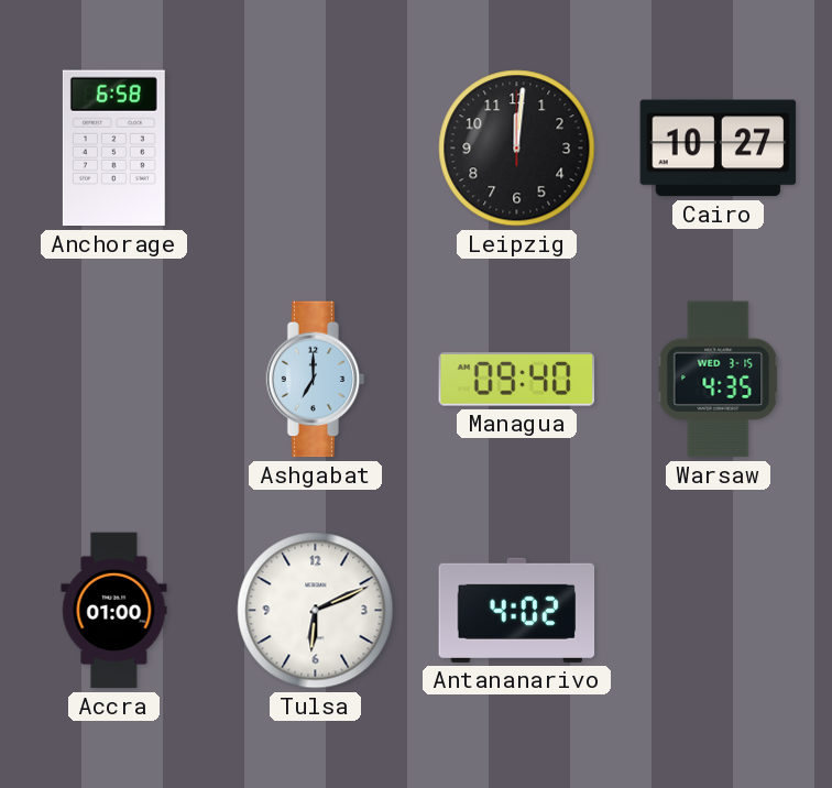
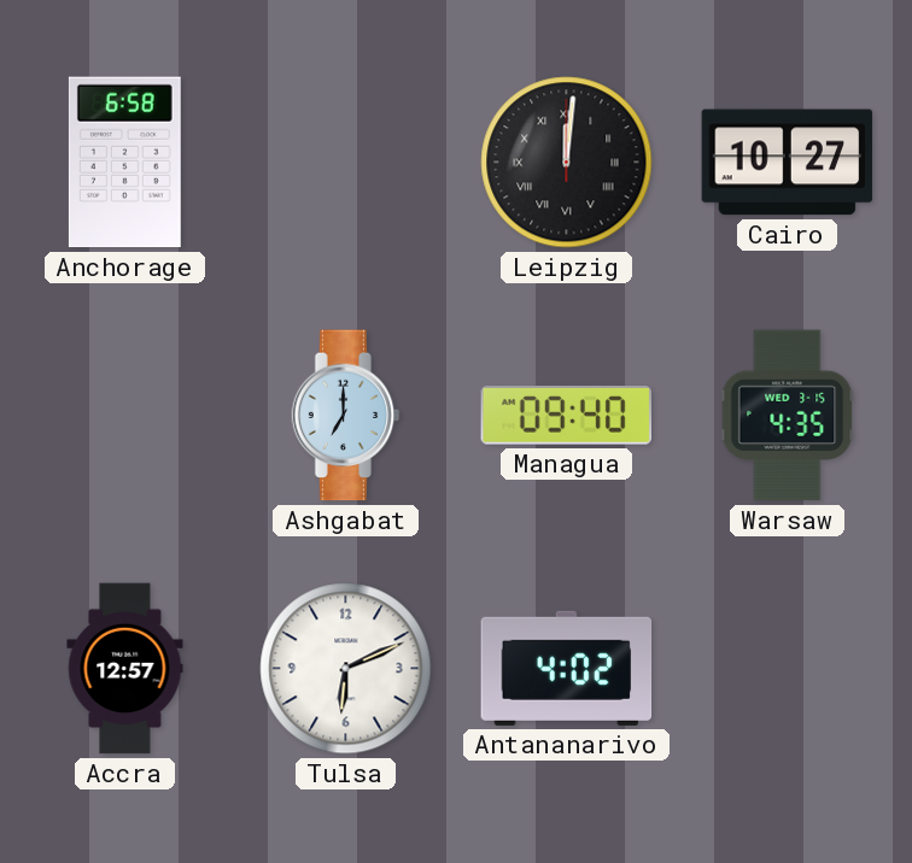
Leipzig numerals: Arabic -> Roman
Accra: 01:00 -> 12:57
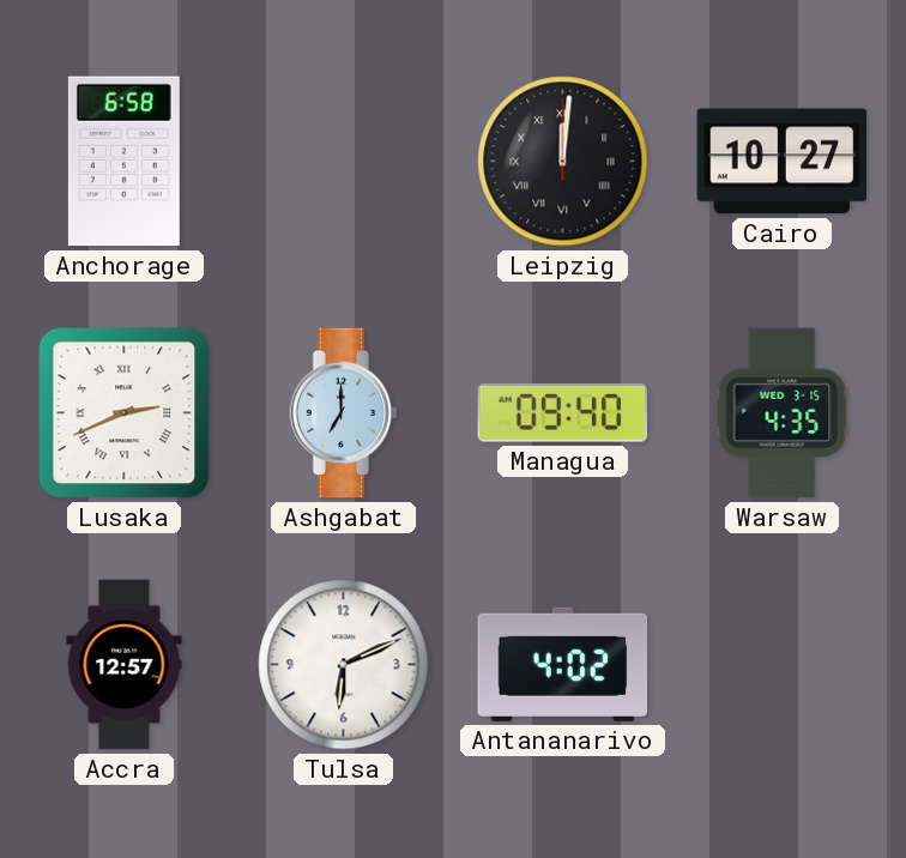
Lusaka: none -> 2:41
